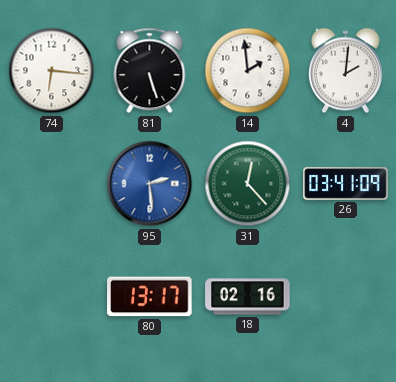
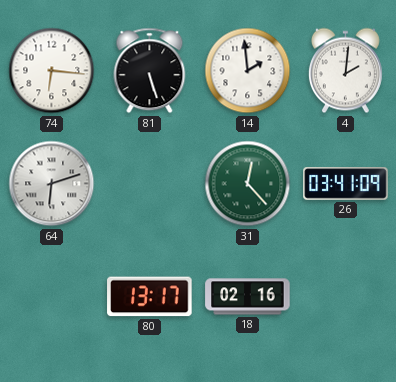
64: none -> 6:12
95: 2:29 -> none
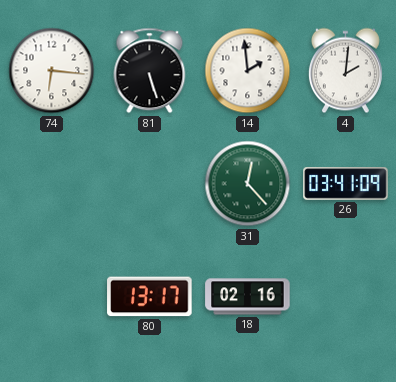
64: 6:12 -> none
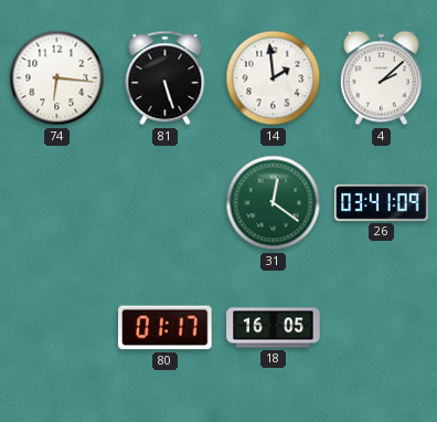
4: 2:01 -> 2:08
31: 12:23 -> 12:21
80: 13:17 -> 01:17
18: 02:16 -> 16:05
